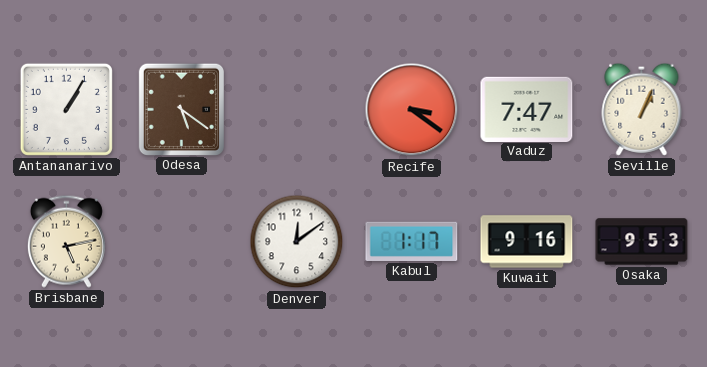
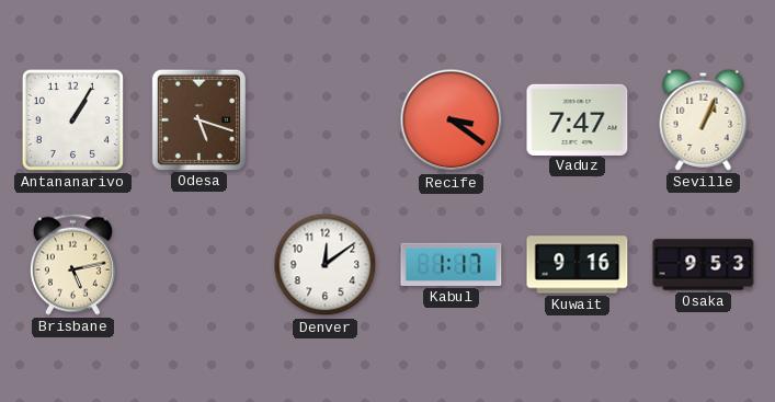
Odesa: 5:21 -> 5:18
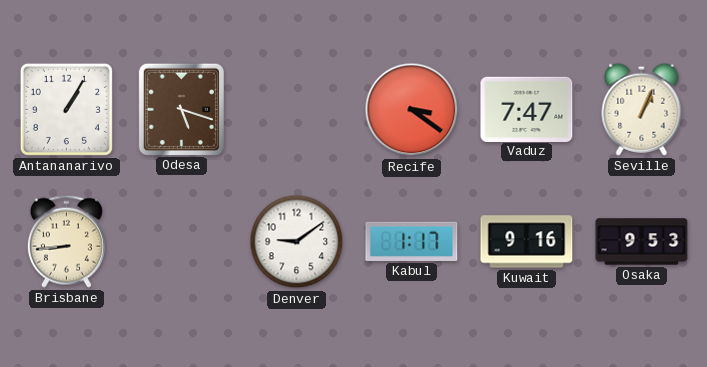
Brisbane: 5:13 -> 8:44
Denver: 12:09 -> 9:09
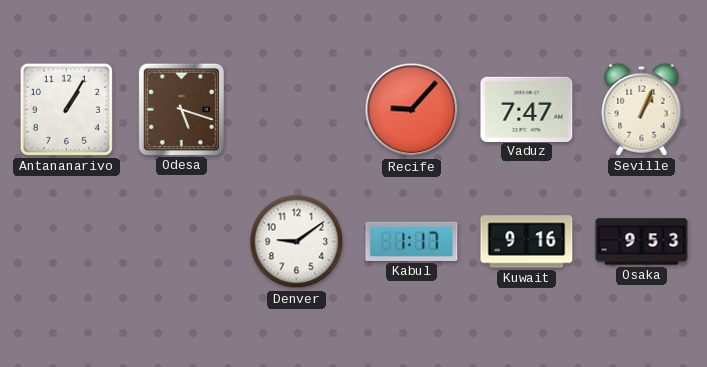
Recife: 3:21 -> 9:07
Brisbane: 8:44 -> none
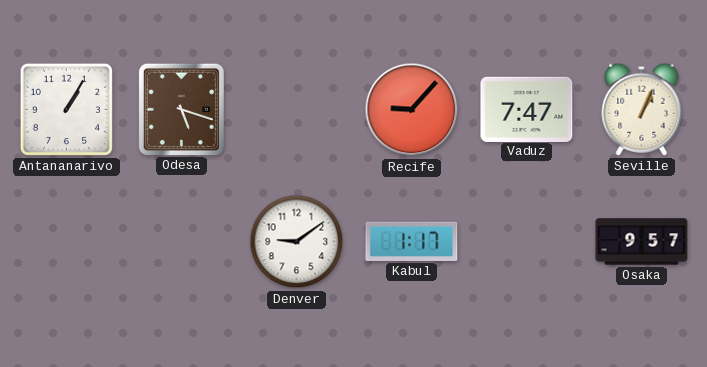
Kuwait: 9:16 -> none
Osaka: 9:53 -> 9:57
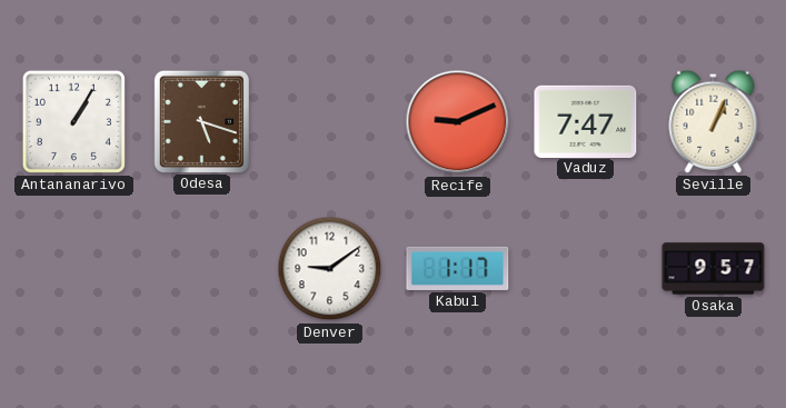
Recife: 9:07 -> 9:11
